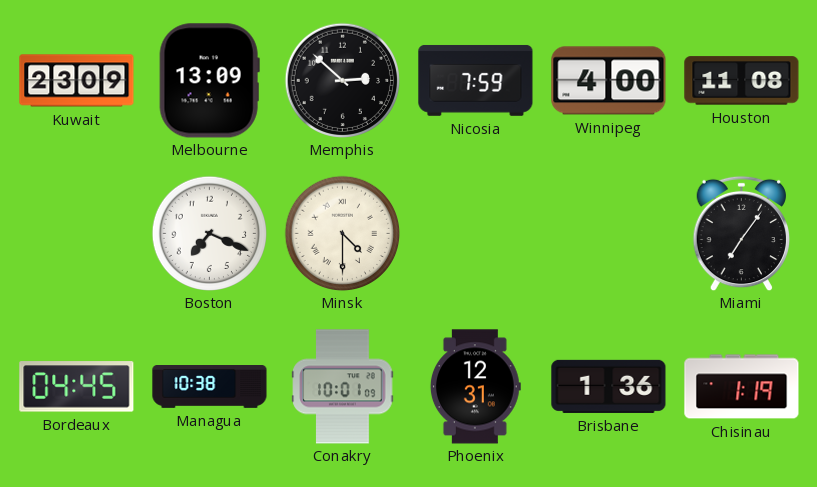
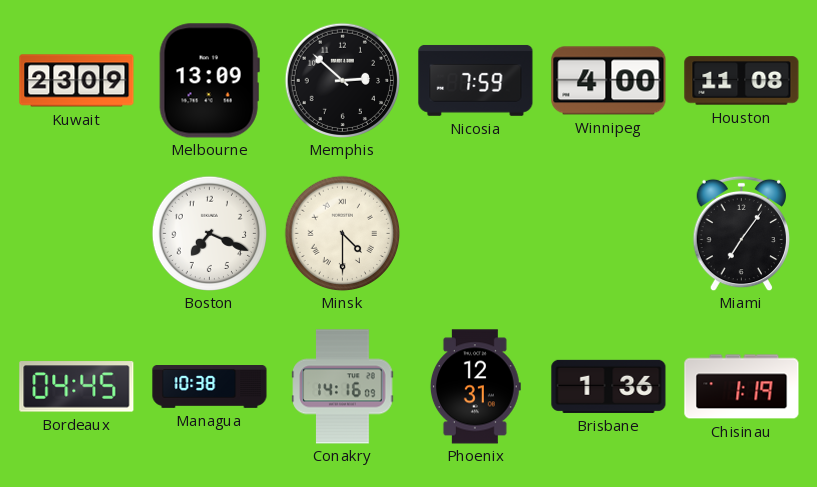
Conakry: 10:01 -> 14:16
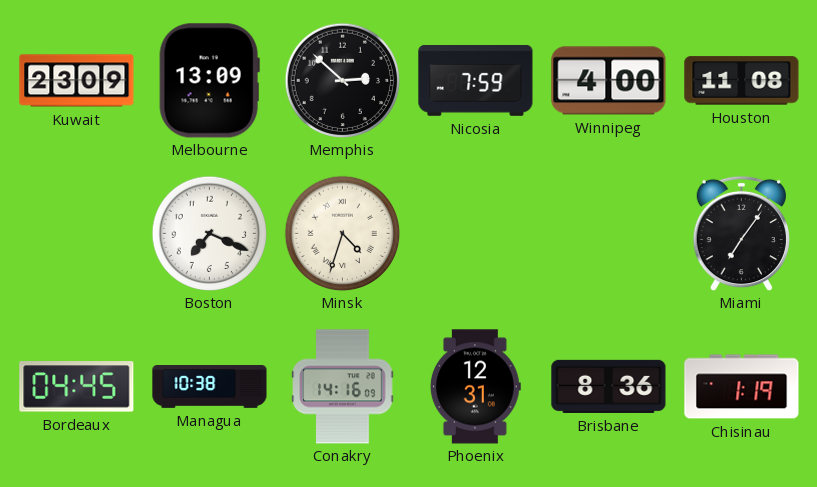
Minsk: 4:30 -> 4:33
Brisbane: 1:36 -> 8:36
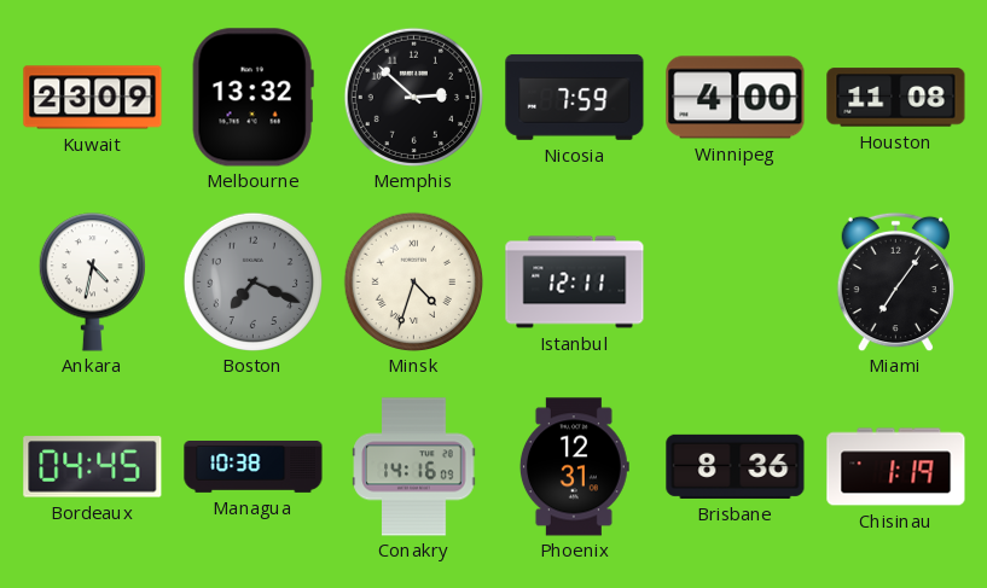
Melbourne: 13:09 -> 13:32
Ankara: none -> 4:32
Boston dial: white -> grey
Istanbul: none -> 12:11
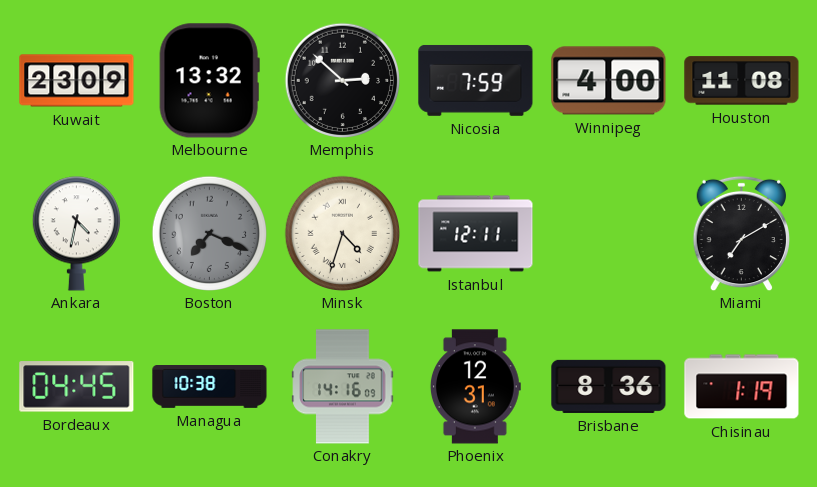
Miami: 7:06 -> 7:10
